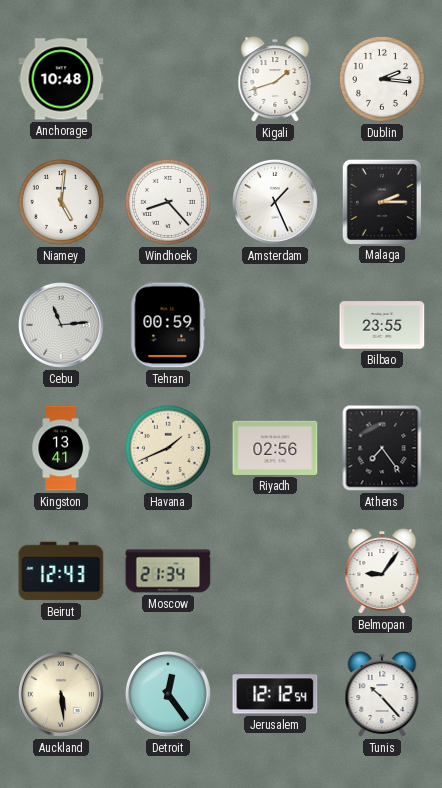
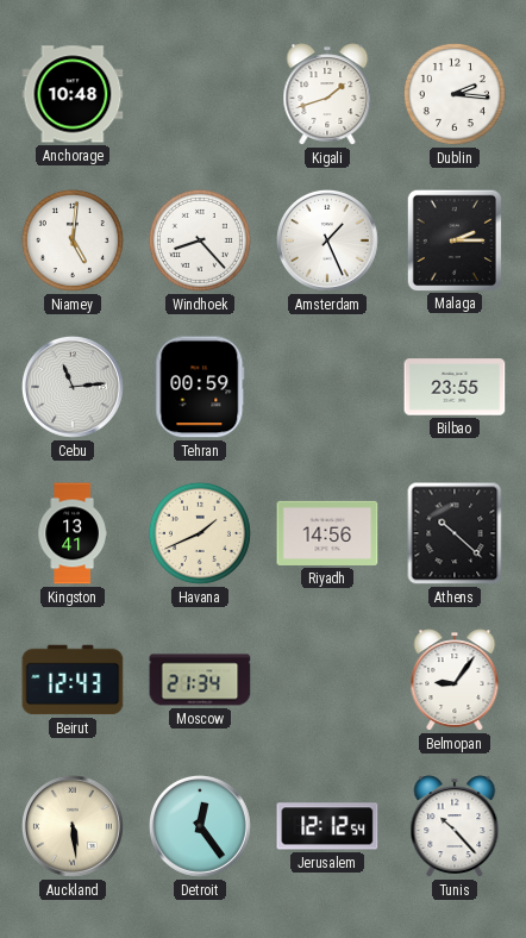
Riyadh: 02:56 -> 14:56
Athens: 7:24 -> 10:22
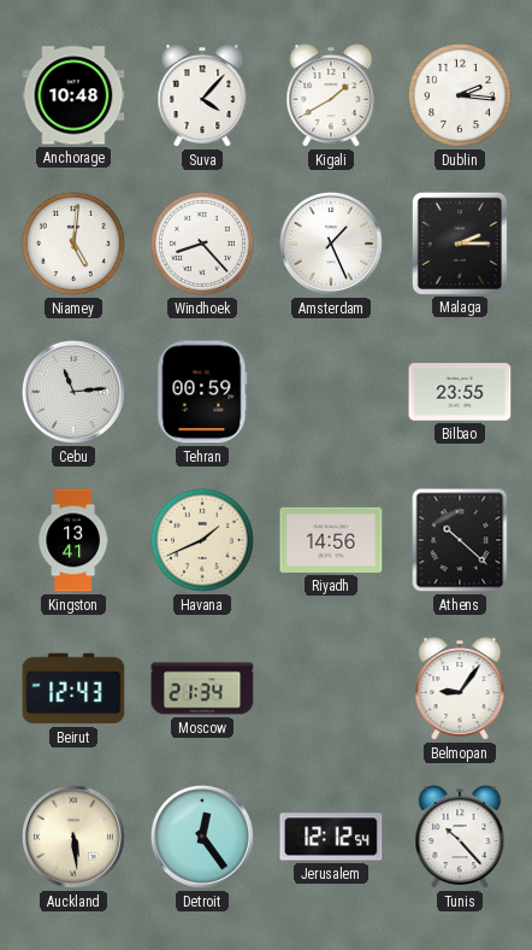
Suva: none -> 4:07
Kigali: 1:42 -> 1:40
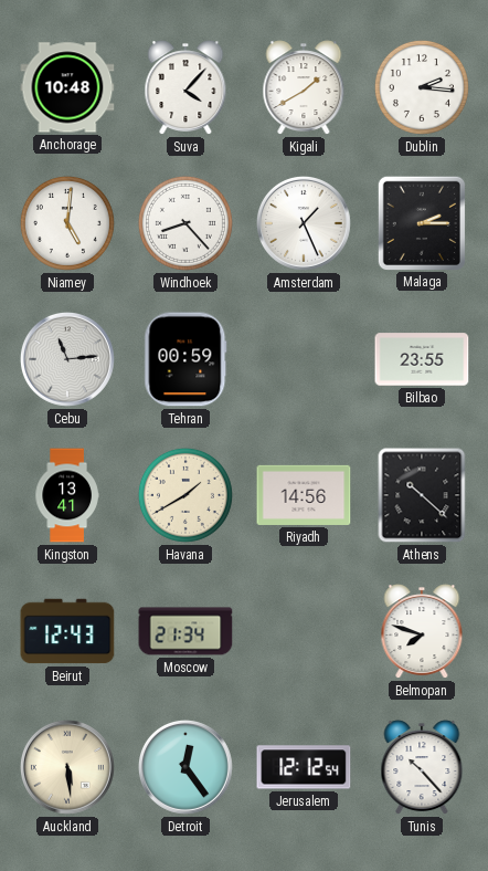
Havana: 1:41 -> 1:40
Belmopan: 9:06 -> 7:48
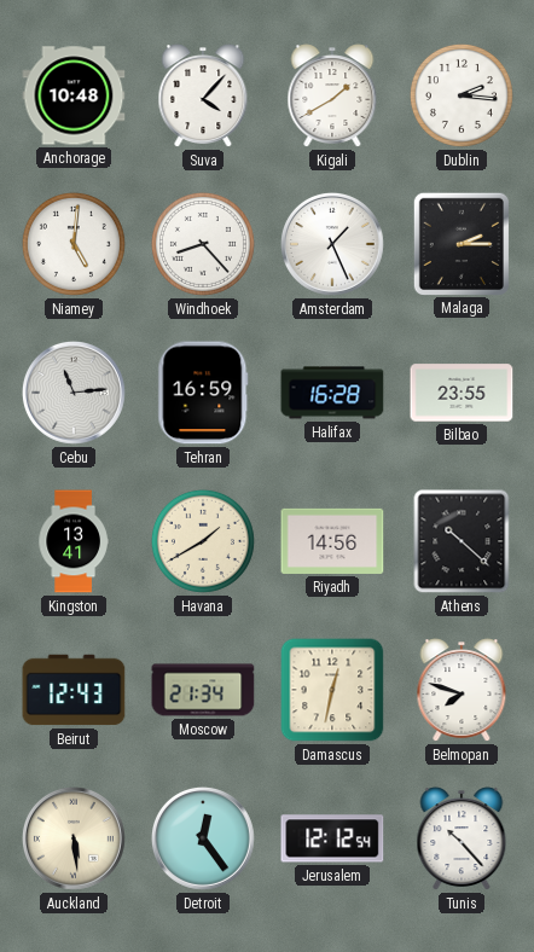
Tehran: 00:59 -> 16:59
Halifax: none -> 16:28
Damascus: none -> 12:32
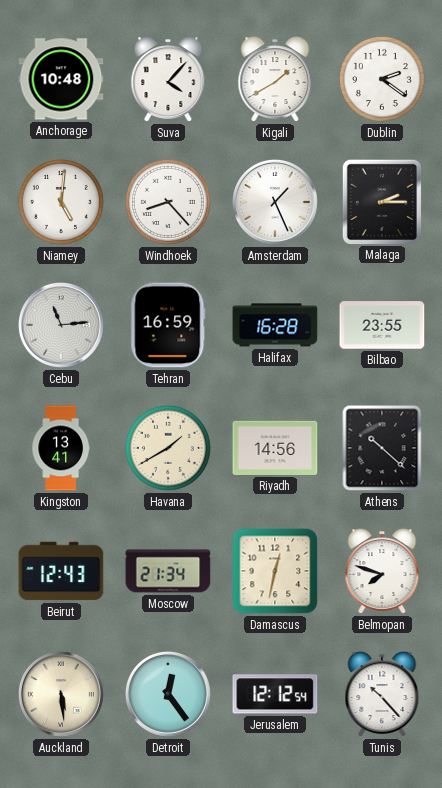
Dublin: 2:16 -> 2:21
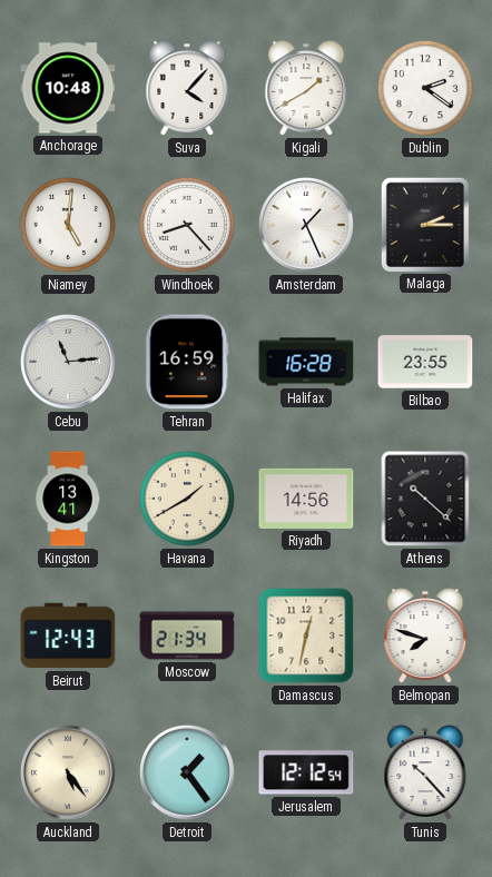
Auckland: 5:29 -> 5:24
Detroit: 12:24 -> 1:24
